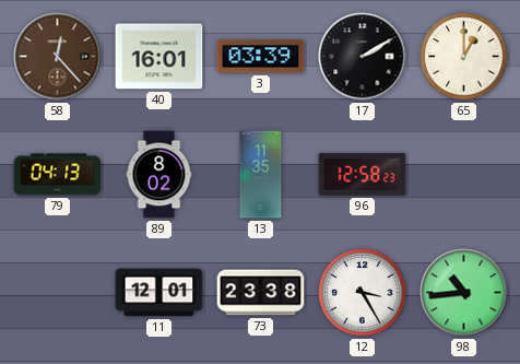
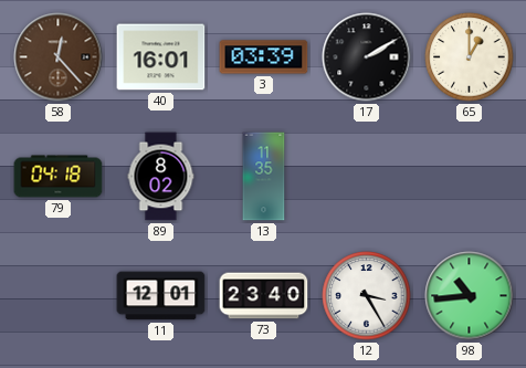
79: 04:13 -> 04:18
96: 12:58 -> none
73: 23:38 -> 23:40
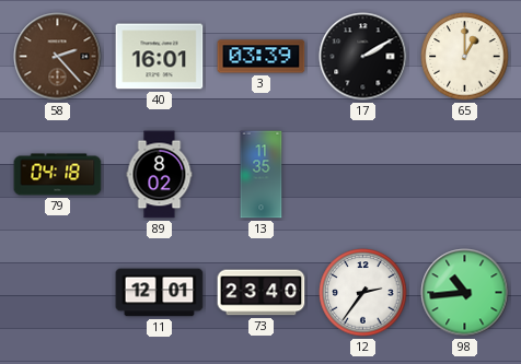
58: 12:23 -> 2:23
12: 3:25 -> 2:36
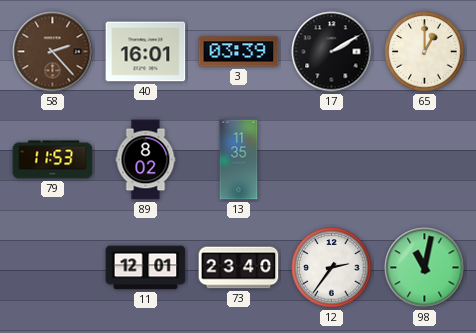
79: 04:18 -> 11:53
98: 10:44 -> 11:02
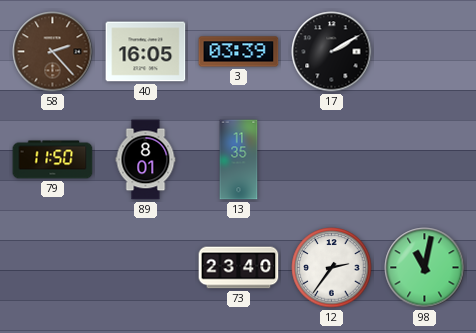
40: 16:01 -> 16:05
65: 1:00 -> none
79: 11:53 -> 11:50
89: 8:02 -> 8:01
11: 12:01 -> none
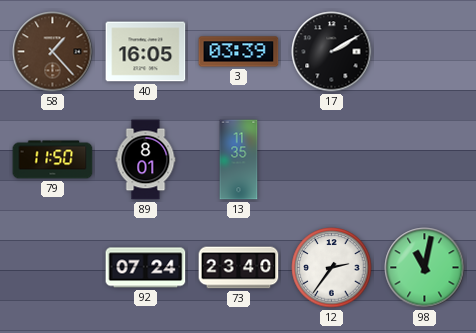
58: 2:23 -> 1:23
92: none -> 07:24
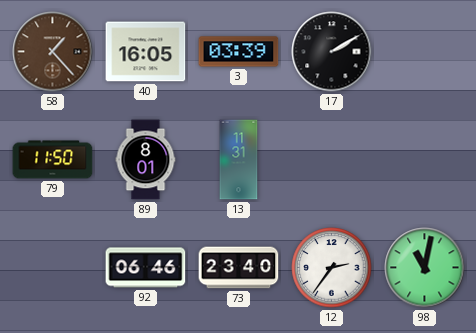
13: 11:35 -> 11:31
92: 07:24 -> 06:46
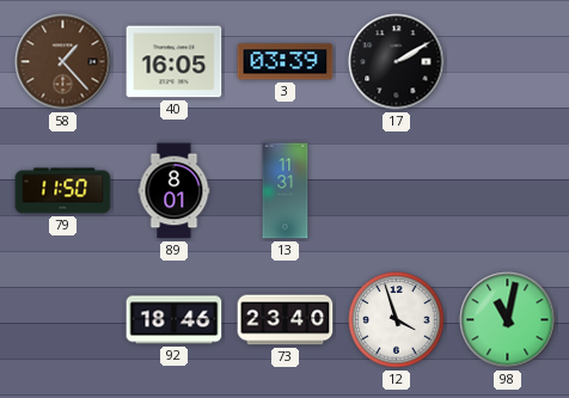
92: 06:46 -> 18:46
12: 2:36 -> 3:57
